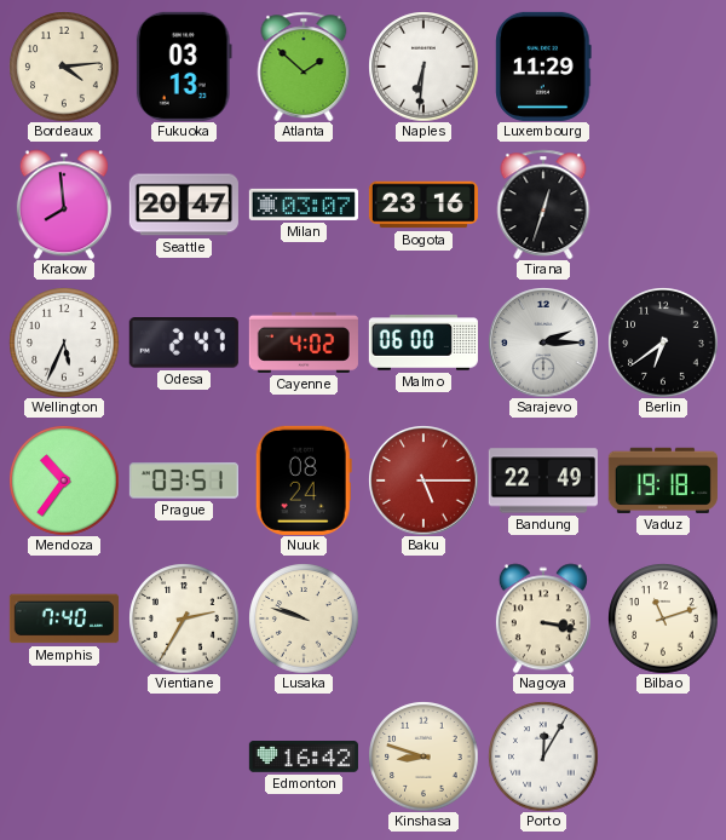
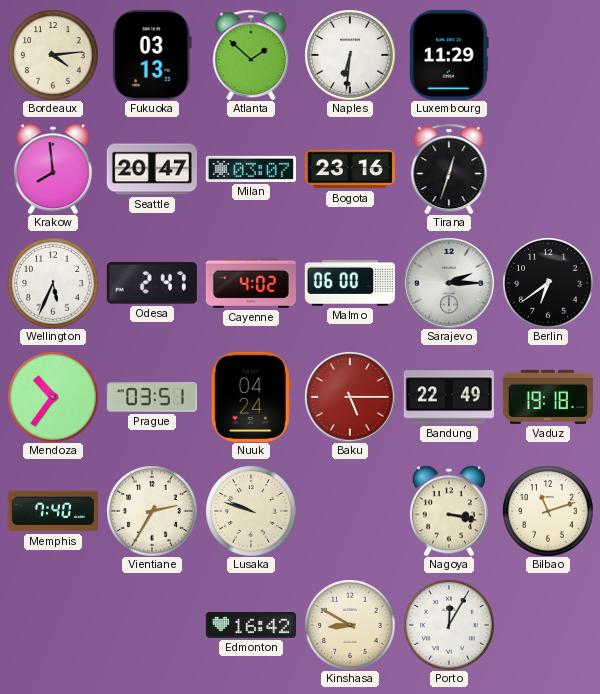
Nuuk: 08:24 -> 04:24
Kinshasa: 8:48 -> 8:50
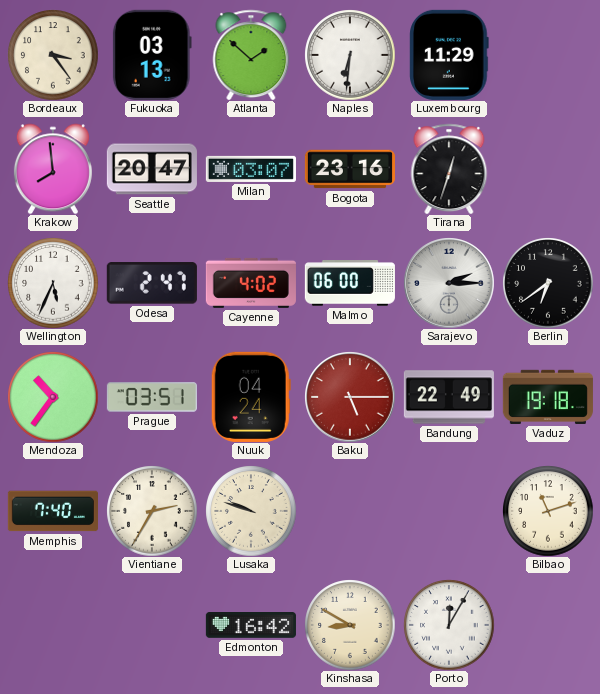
Bordeaux: 4:14 -> 3:24
Nagoya: 3:17 -> none
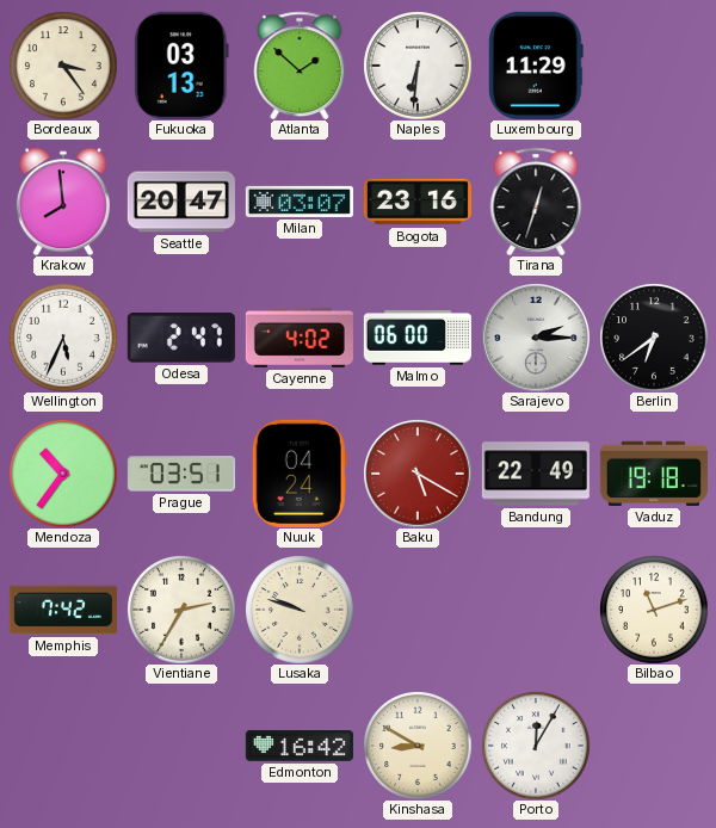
Baku: 5:15 -> 5:20
Memphis: 7:40 -> 7:42
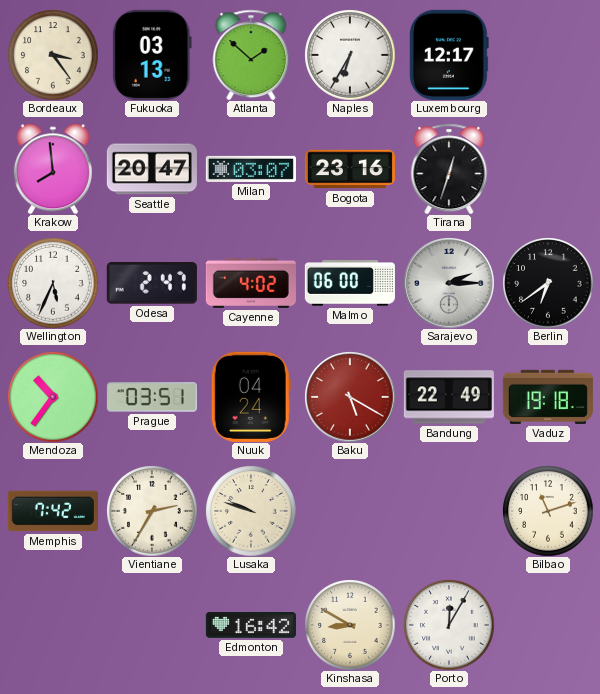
Naples: 6:31 -> 6:35
Luxembourg: 11:29 -> 12:17
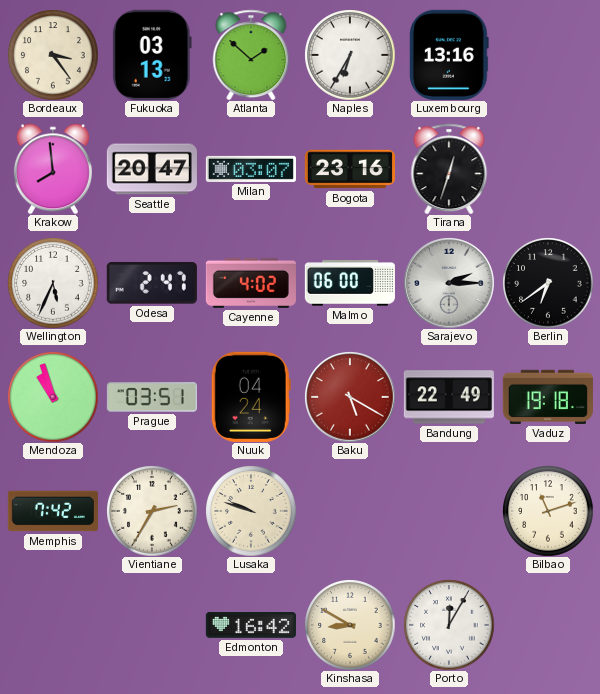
Luxembourg: 12:17 -> 13:16
Mendoza: 10:36 -> 10:57
